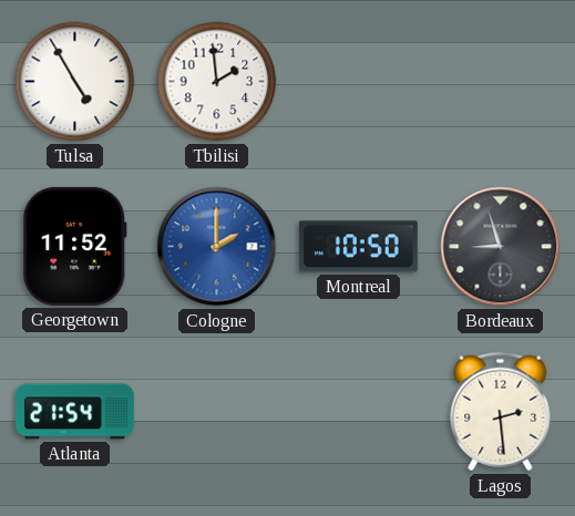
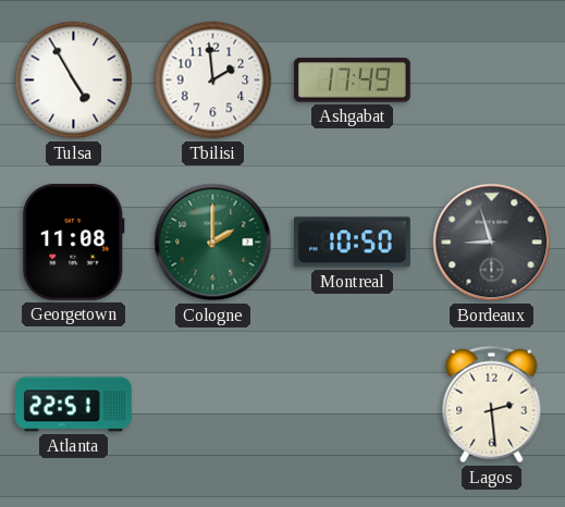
Ashgabat: none -> 17:49
Georgetown: 11:52 -> 11:08
Cologne dial: blue -> green
Atlanta: 21:54 -> 22:51
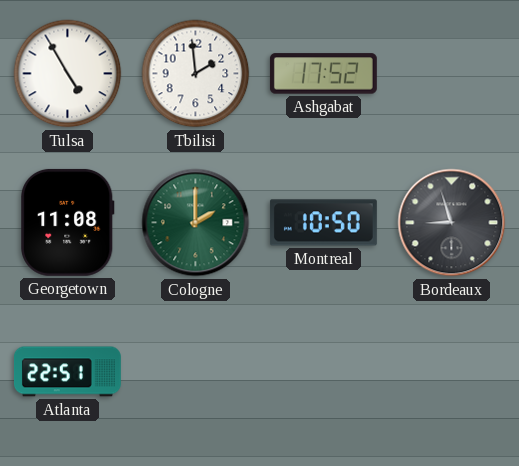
Ashgabat: 17:49 -> 17:52
Lagos: 2:29 -> none
